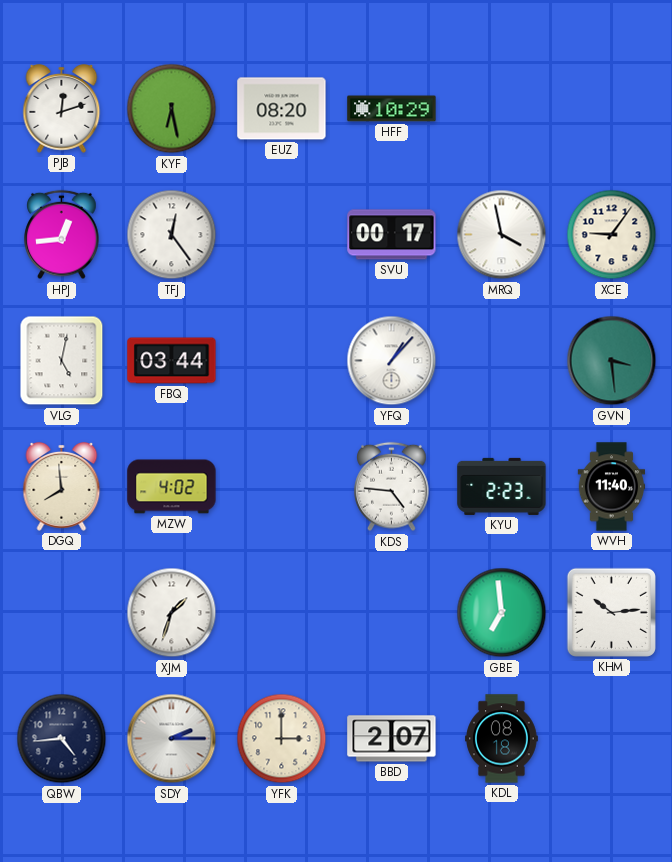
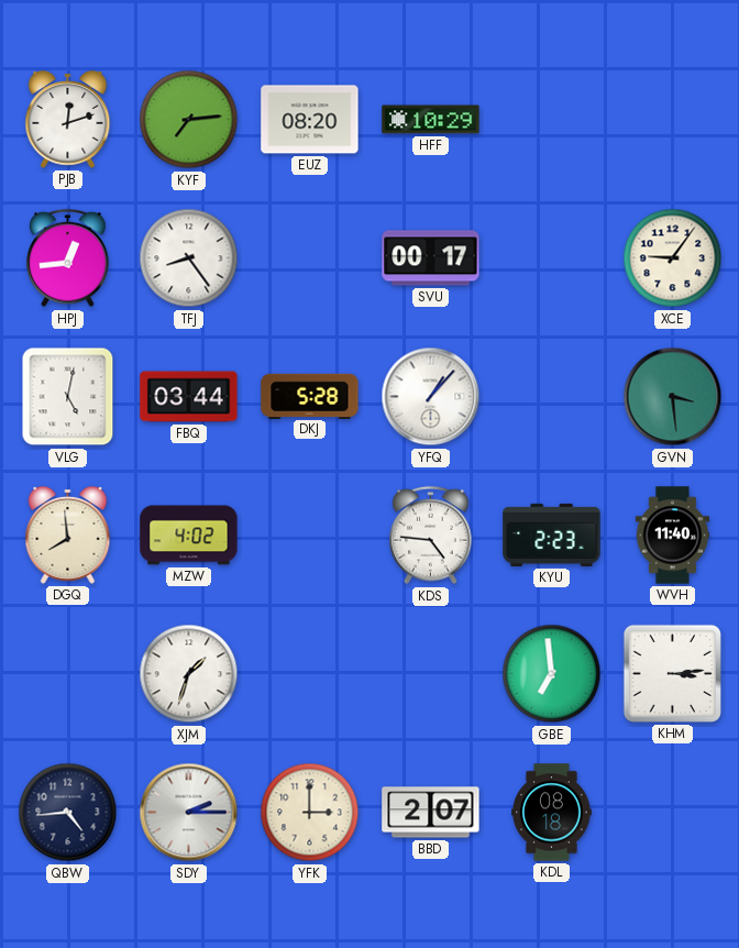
KYF: 6:28 -> 7:14
TFJ: 12:24 -> 8:24
MRQ: 3:58 -> none
DKJ: none -> 5:28
KHM: 10:14 -> 3:14
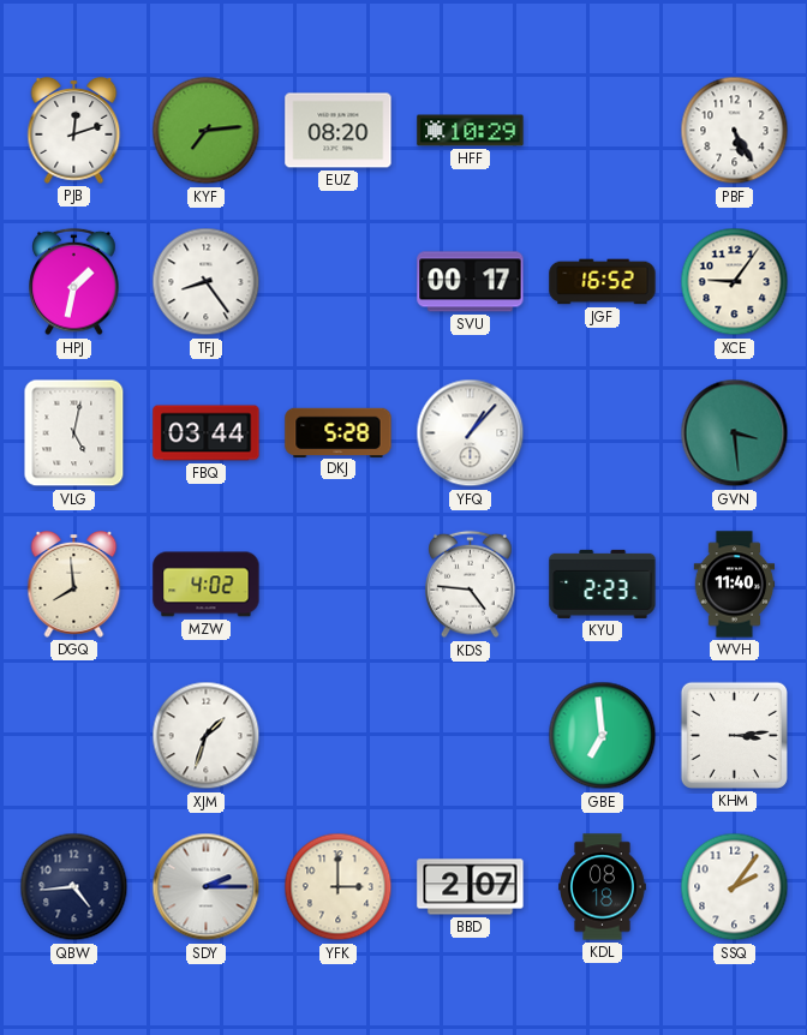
PBF: none -> 5:25
HPJ: 12:44 -> 1:32
JGF: none -> 16:52
SSQ: none -> 2:06
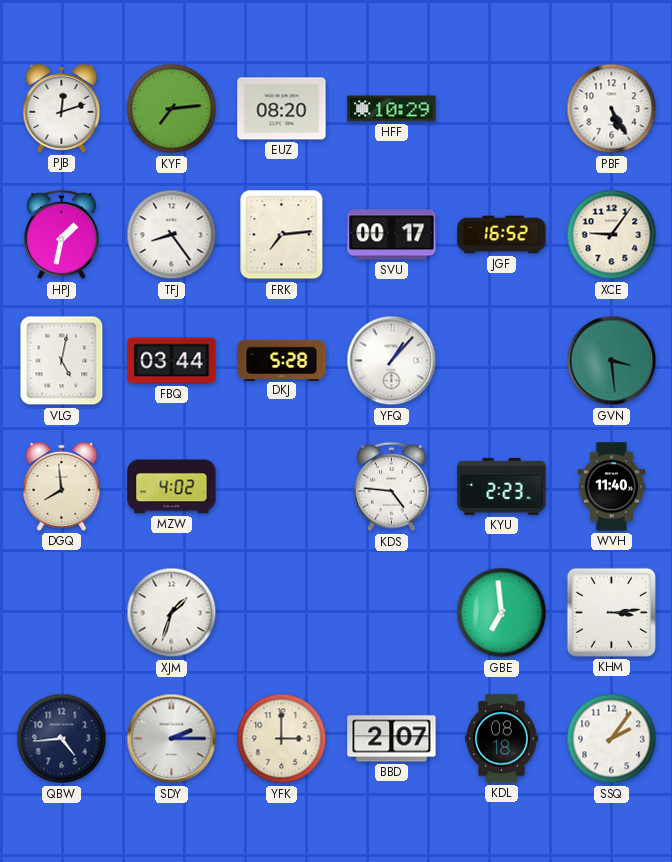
FRK: none -> 7:14
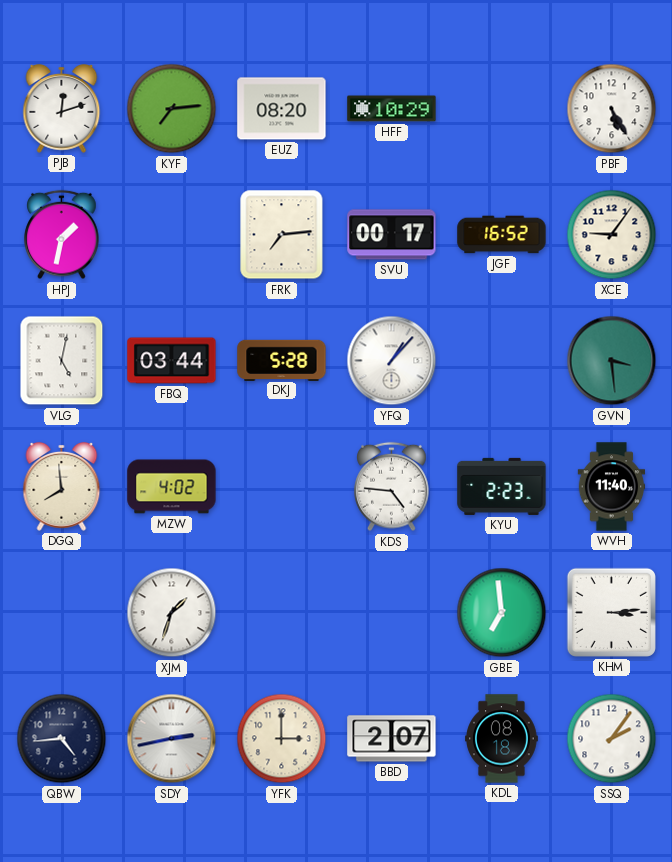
TFJ: 8:24 -> none
SDY: 2:15 -> 2:43
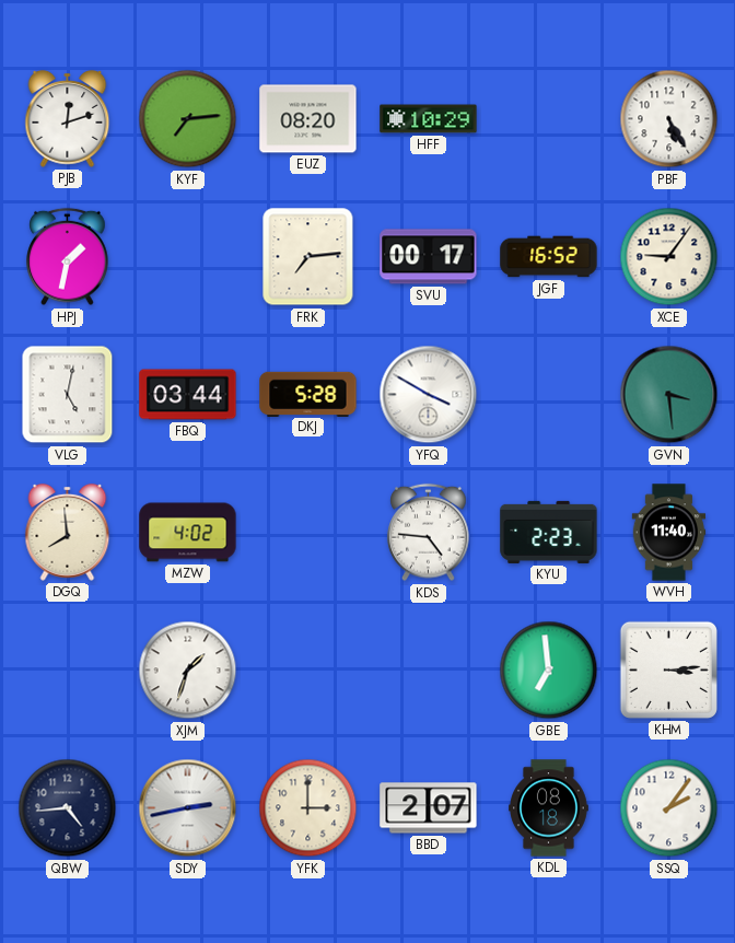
YFQ: 1:07 -> 3:50
